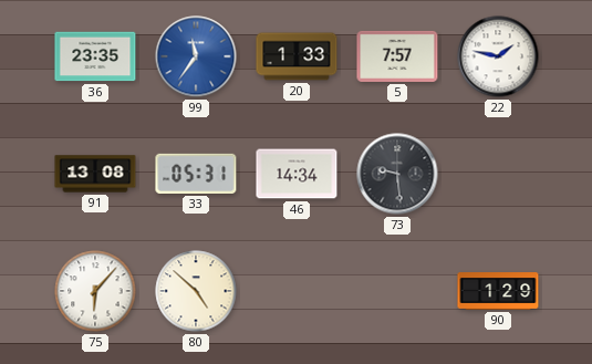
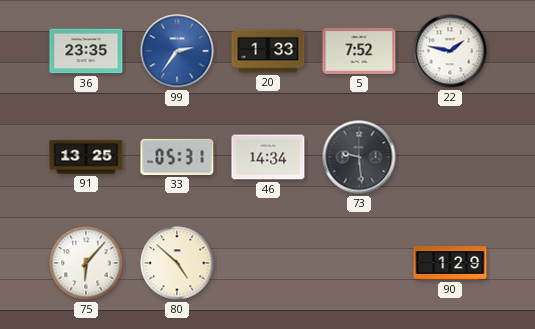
99: 11:36 -> 2:36
5: 7:57 -> 7:52
91: 13:08 -> 13:25
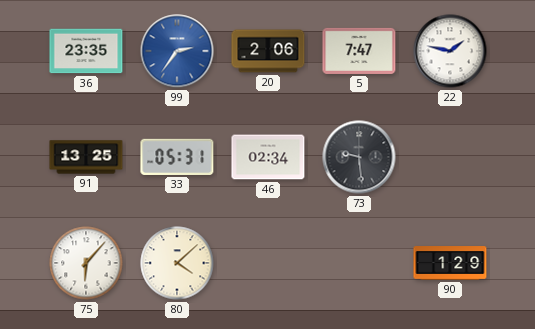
20: 1:33 -> 2:06
5: 7:52 -> 7:47
46: 14:34 -> 02:34
80: 4:52 -> 4:08
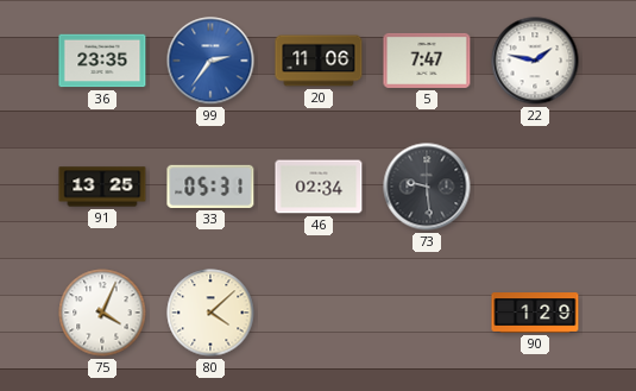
20: 2:06 -> 11:06
75: 6:07 -> 4:04
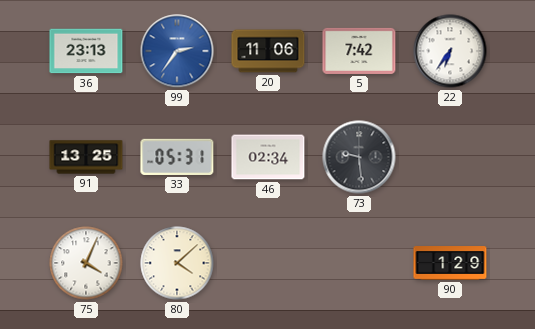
36: 23:35 -> 23:13
5: 7:47 -> 7:42
22: 1:47 -> 6:36
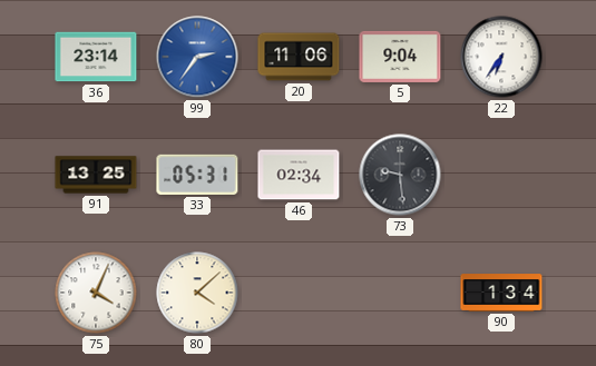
36: 23:13 -> 23:14
5: 7:42 -> 9:04
90: 1:29 -> 1:34
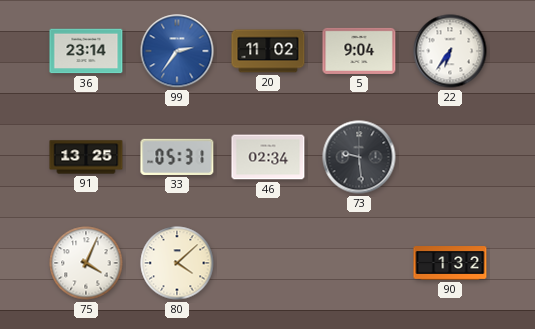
20: 11:06 -> 11:02
90: 1:34 -> 1:32
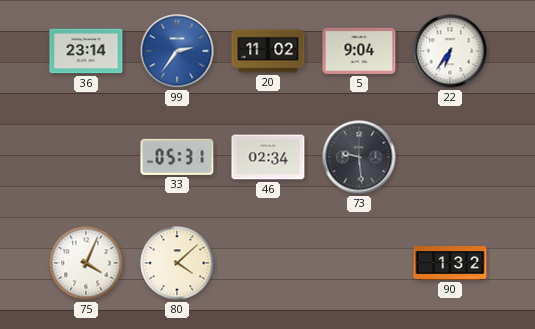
91: 13:25 -> none
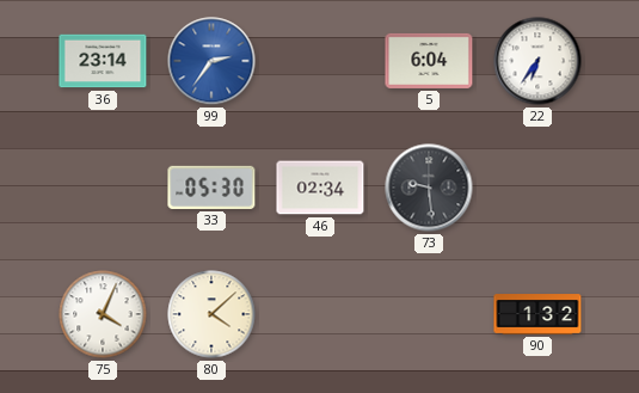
20: 11:02 -> none
5: 9:04 -> 6:04
33: 05:31 -> 05:30
